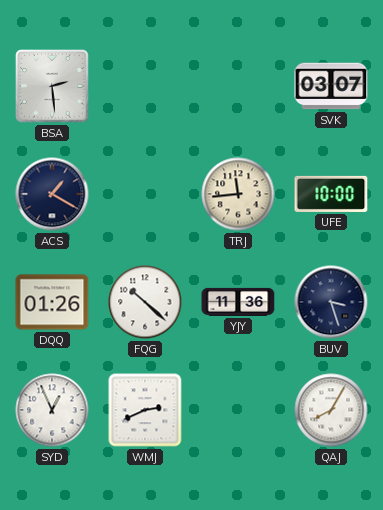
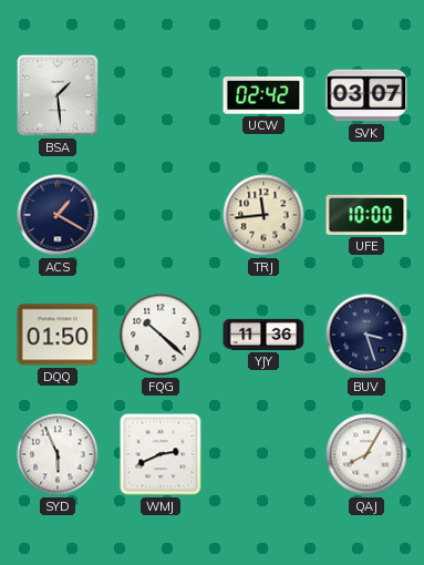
BSA: 2:29 -> 1:29
UCW: none -> 02:42
DQQ: 01:26 -> 01:50
SYD: 12:56 -> 5:56
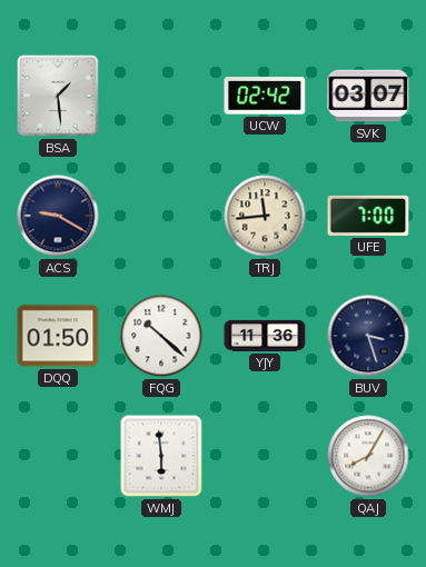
ACS: 1:20 -> 9:20
UFE: 10:00 -> 7:00
SYD: 5:56 -> none
WMJ: 2:41 -> 5:59
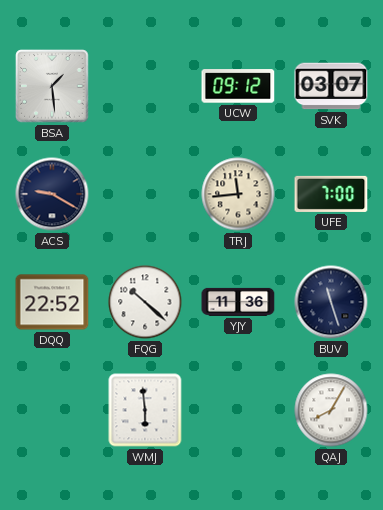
UCW: 02:42 -> 09:12
DQQ: 01:50 -> 22:52
BUV: 3:27 -> 11:27
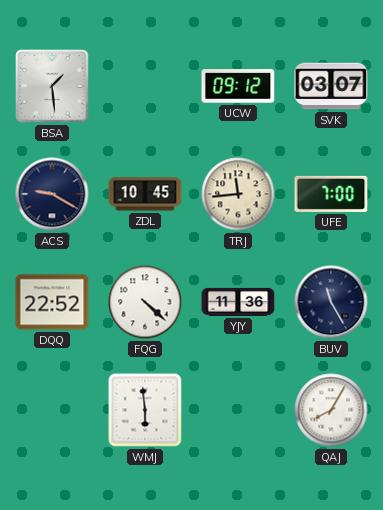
ZDL: none -> 10:45
FQG: 10:22 -> 4:22
BUV: 11:27 -> 11:25
